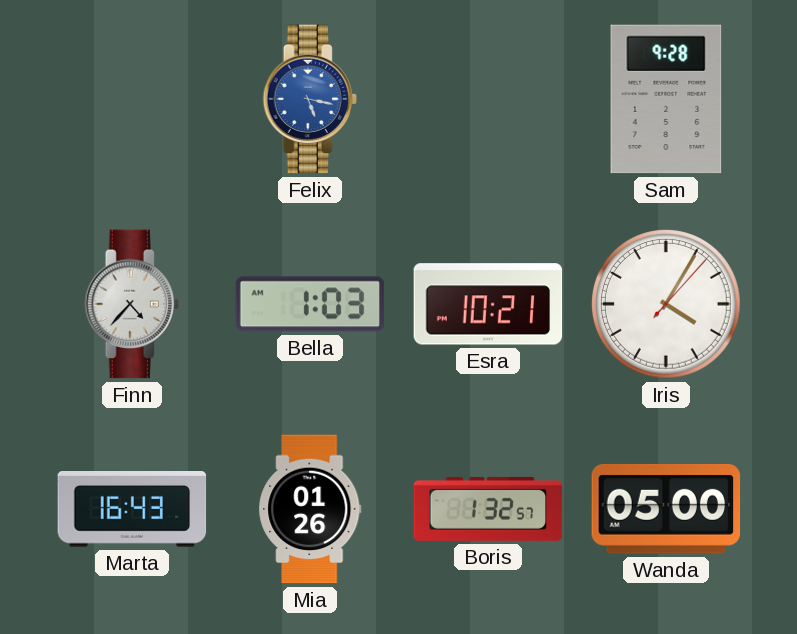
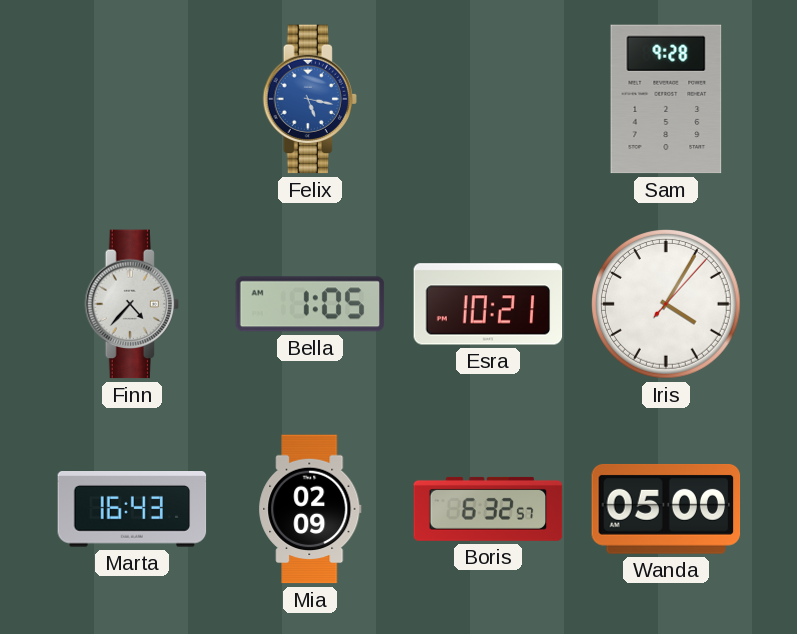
Bella: 1:03 -> 1:05
Mia: 01:26 -> 02:09
Boris: 1:32 -> 6:32
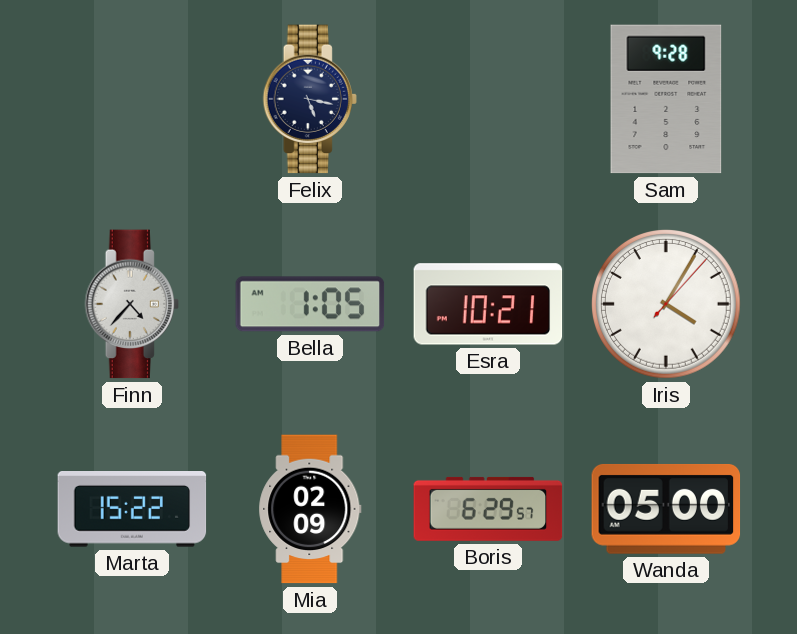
Felix dial: blue -> navy
Marta: 16:43 -> 15:22
Boris: 6:32 -> 6:29
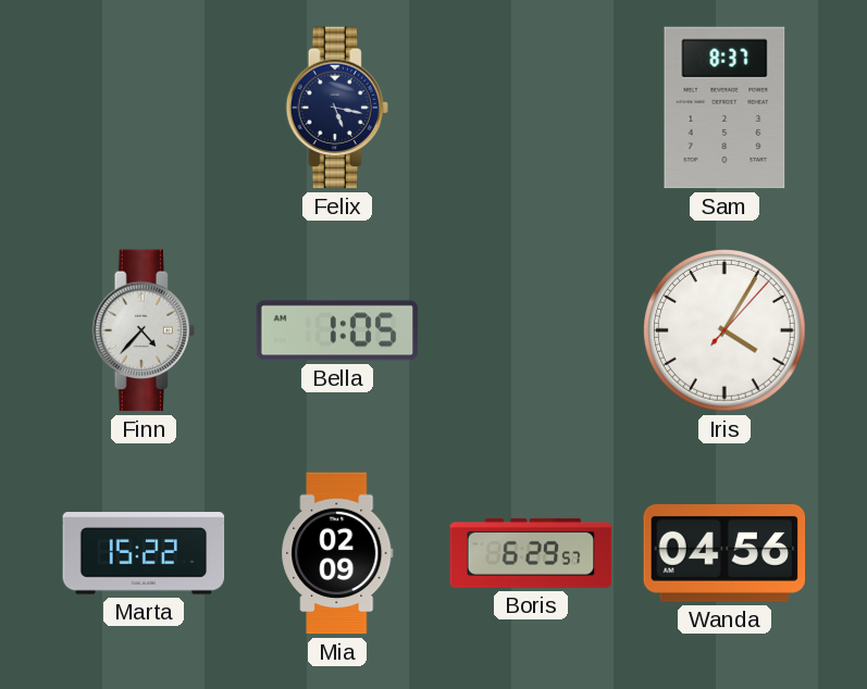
Sam: 9:28 -> 8:37
Esra: 10:21 -> none
Wanda: 05:00 -> 04:56
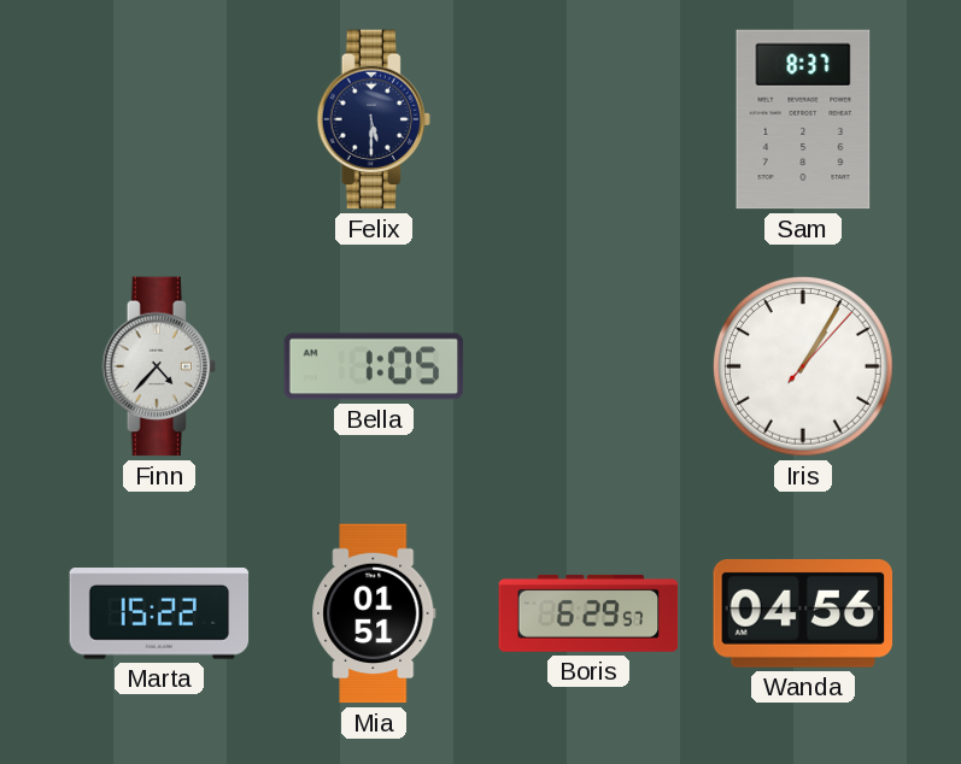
Felix: 5:17 -> 5:30
Iris: 4:05 -> 1:05
Mia: 02:09 -> 01:51
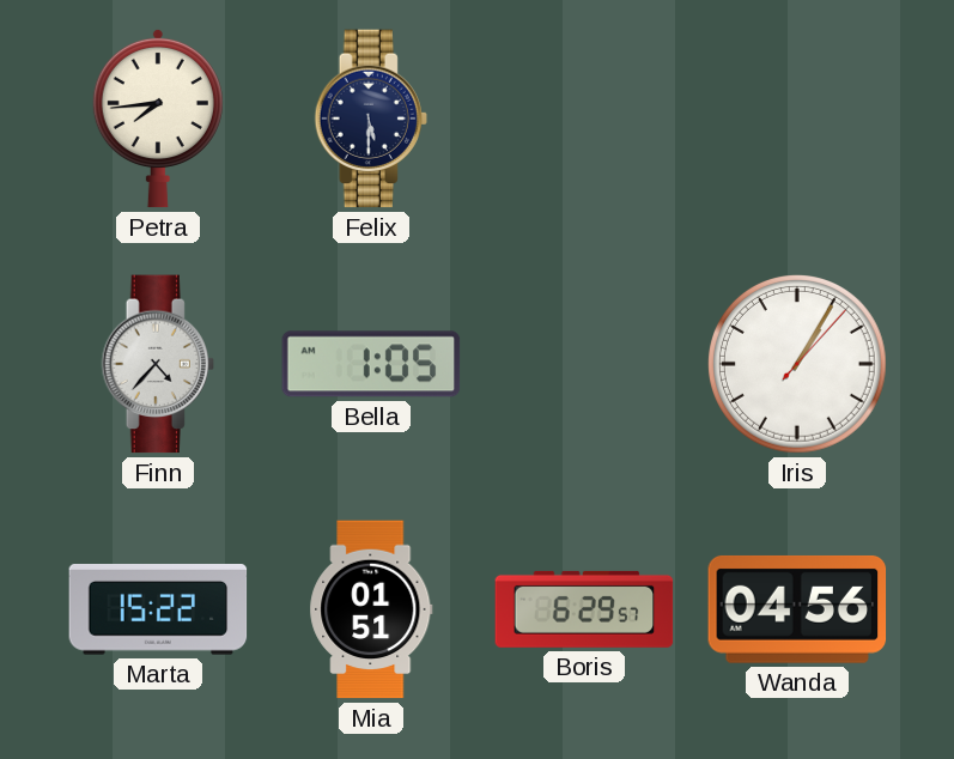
Petra: none -> 7:44
Sam: 8:37 -> none
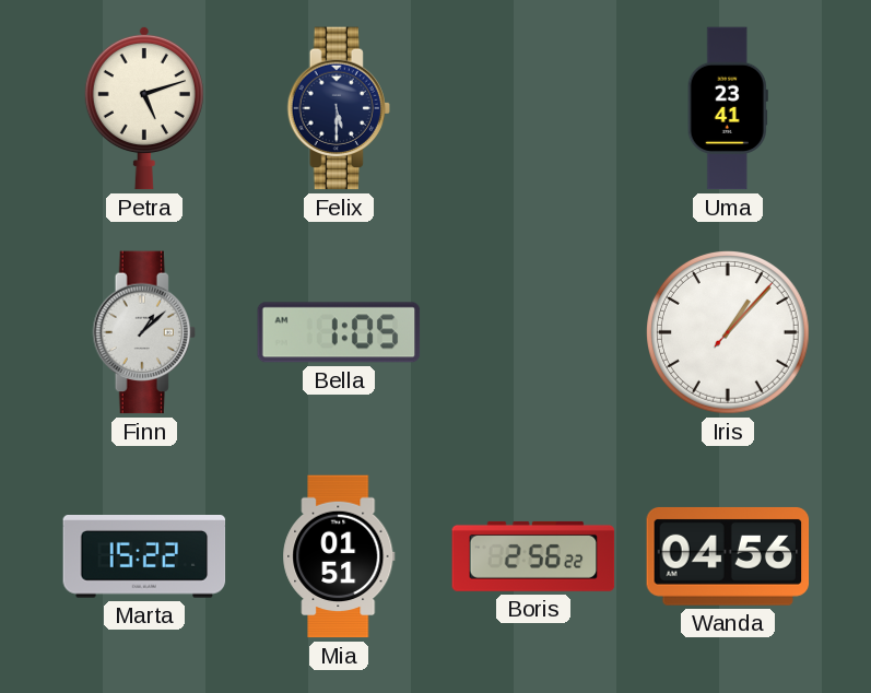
Petra: 7:44 -> 5:12
Uma: none -> 23:41
Finn: 4:37 -> 1:08
Iris: 1:05 -> 1:07
Boris: 6:29 -> 2:56
